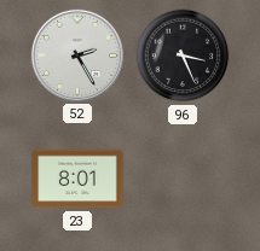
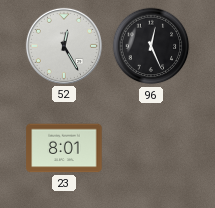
52: 2:25 -> 12:25
96: 3:26 -> 12:26
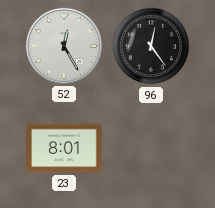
96: 12:26 -> 12:24
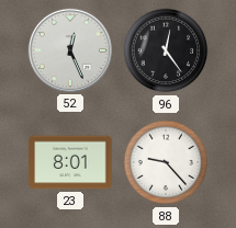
52: 12:25 -> 12:26
88: none -> 9:23
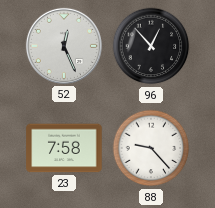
96: 12:24 -> 12:53
23: 8:01 -> 7:58
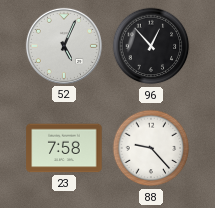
52: 12:26 -> 5:04
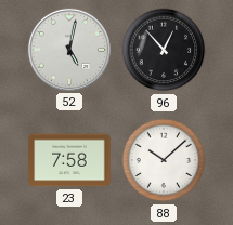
52: 5:04 -> 5:02
88: 9:23 -> 10:08
